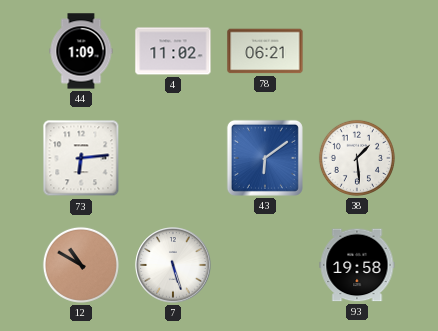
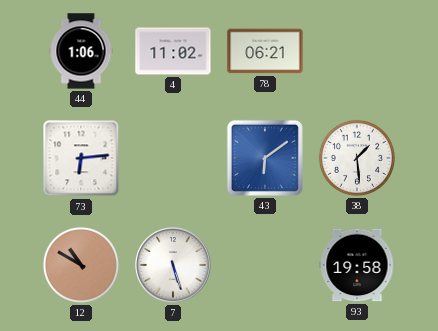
44: 1:09 -> 1:06
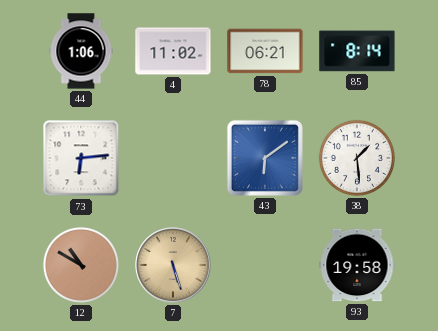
85: none -> 8:14
7 dial: white -> champagne
